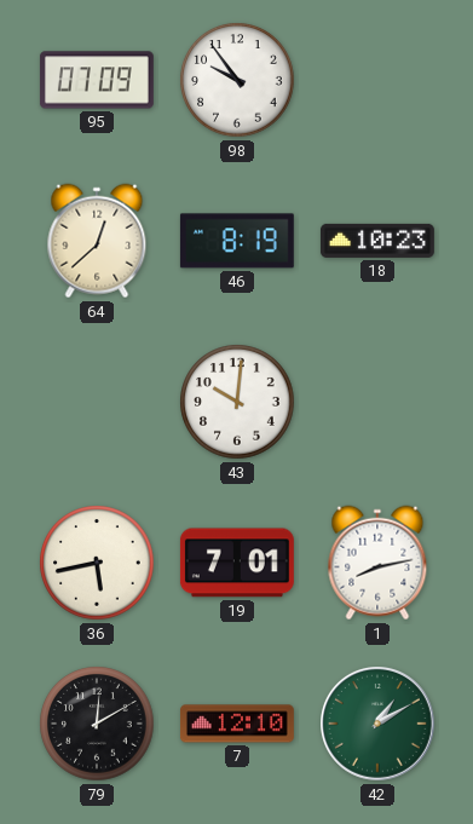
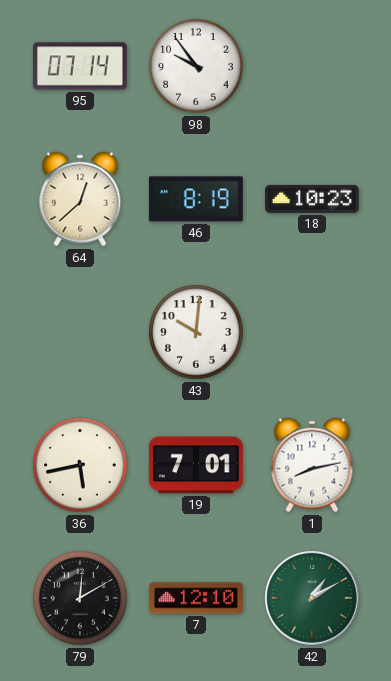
95: 07:09 -> 07:14
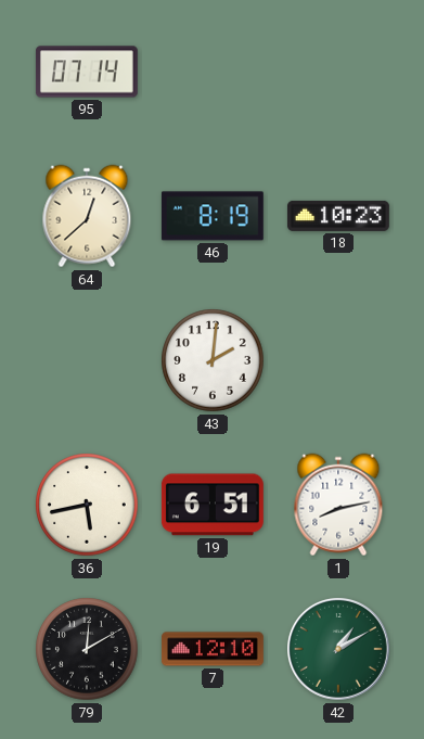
98: 9:54 -> none
43: 10:01 -> 2:01
19: 7:01 -> 6:51
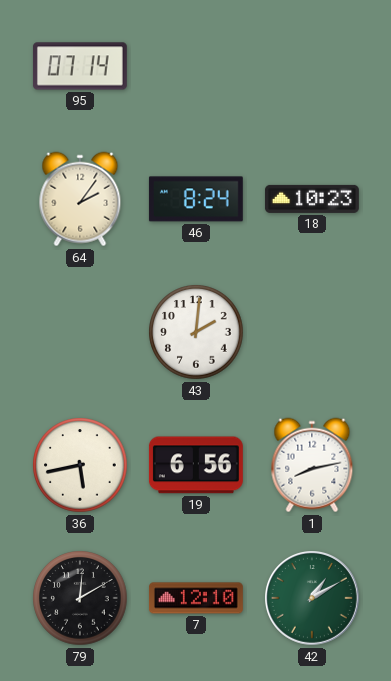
64: 12:38 -> 2:06
46: 8:19 -> 8:24
19: 6:51 -> 6:56
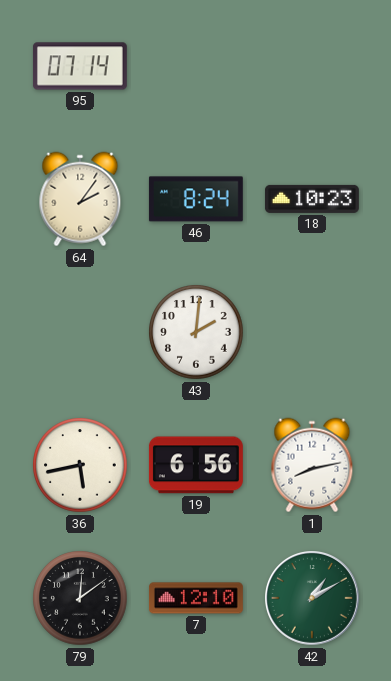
79: 12:10 -> 12:09
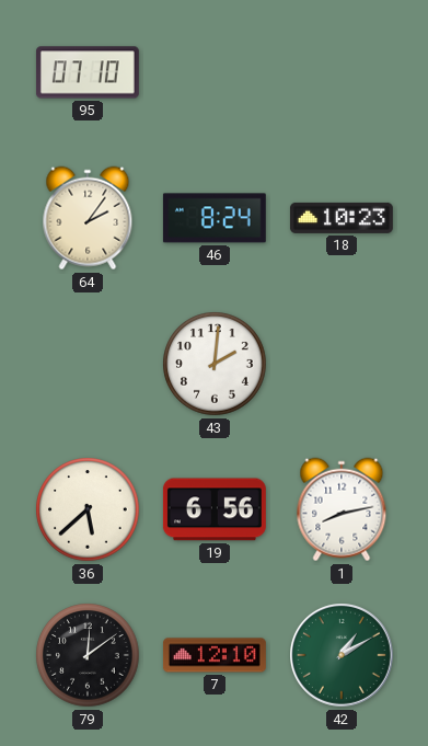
95: 07:14 -> 07:10
36: 5:43 -> 5:38
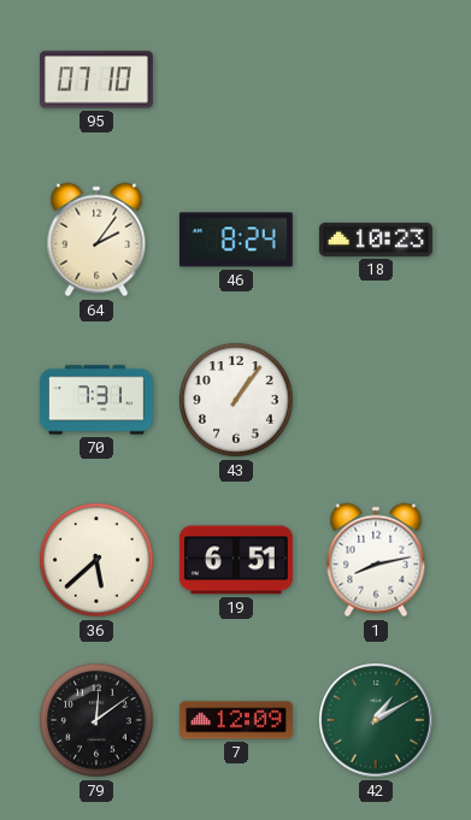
70: none -> 7:31
43: 2:01 -> 1:06
19: 6:56 -> 6:51
7: 12:10 -> 12:09
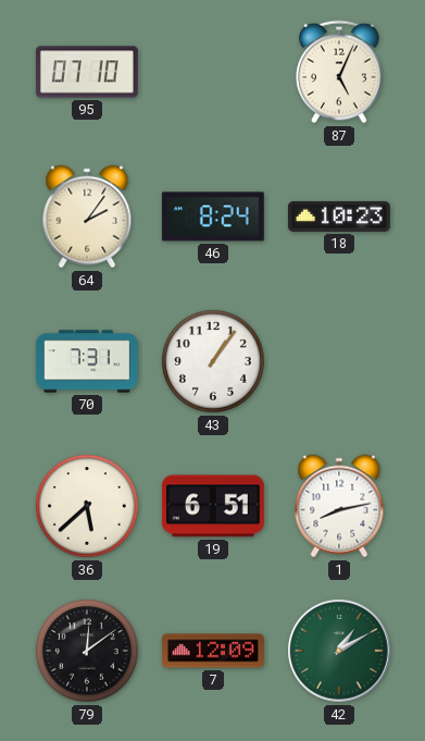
87: none -> 5:04
